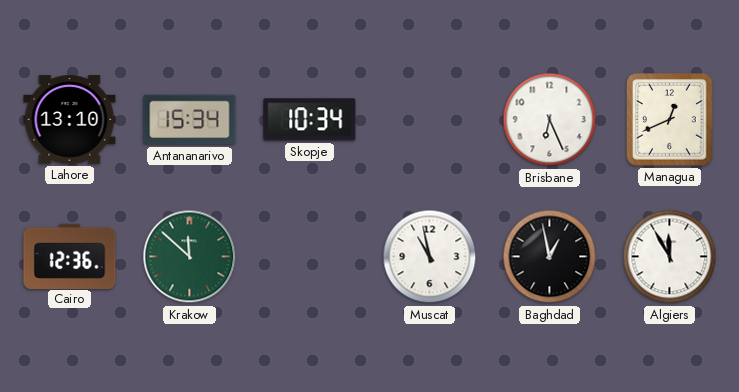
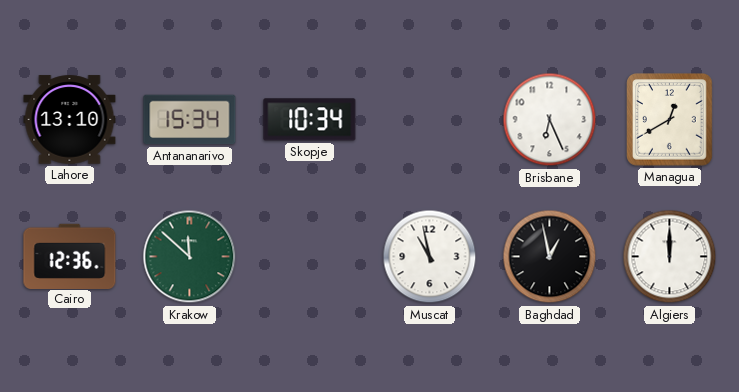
Managua: 12:41 -> 12:40
Algiers: 11:55 -> 12:00
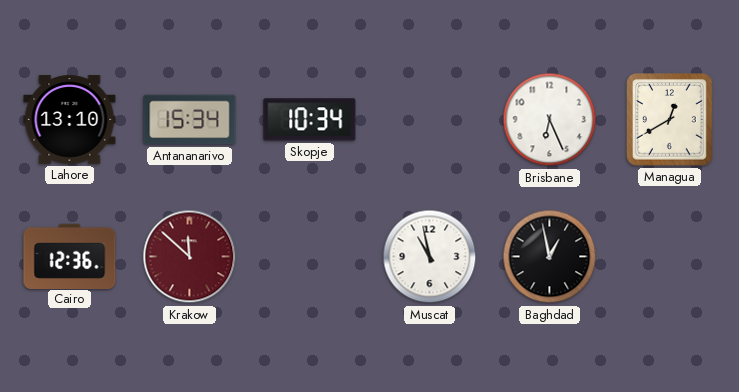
Krakow dial: green -> burgundy
Algiers: 12:00 -> none
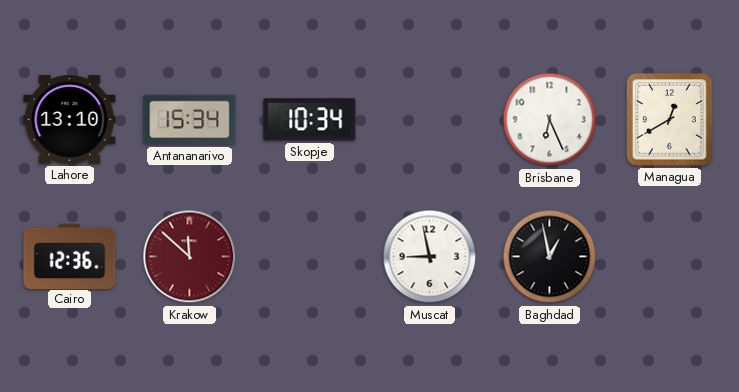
Muscat: 10:58 -> 8:58
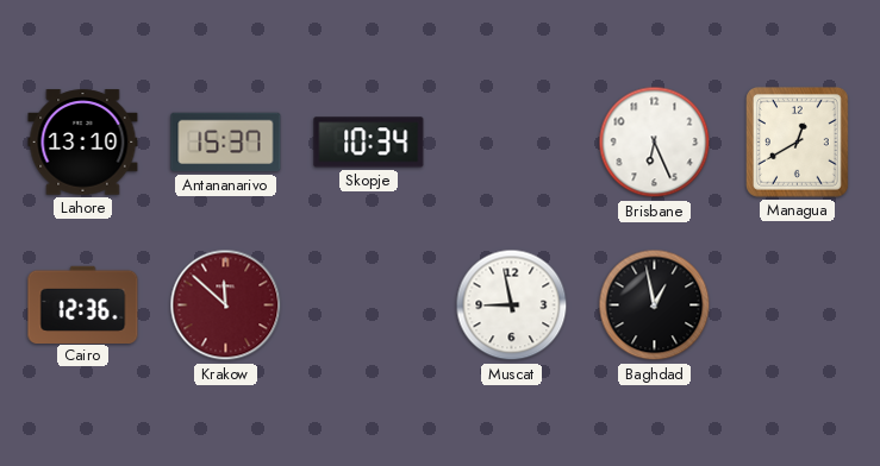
Antananarivo: 15:34 -> 15:37
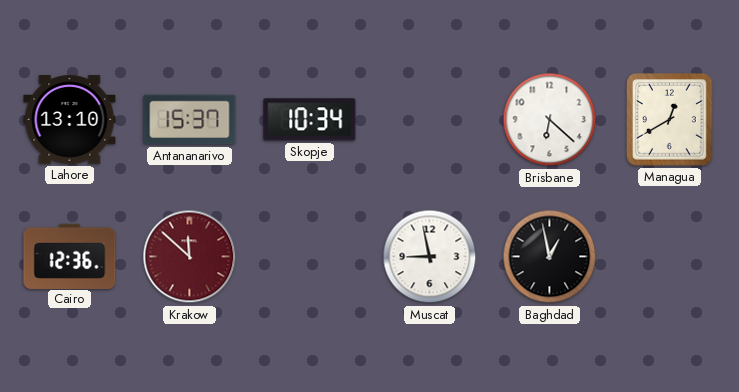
Brisbane: 6:26 -> 6:22
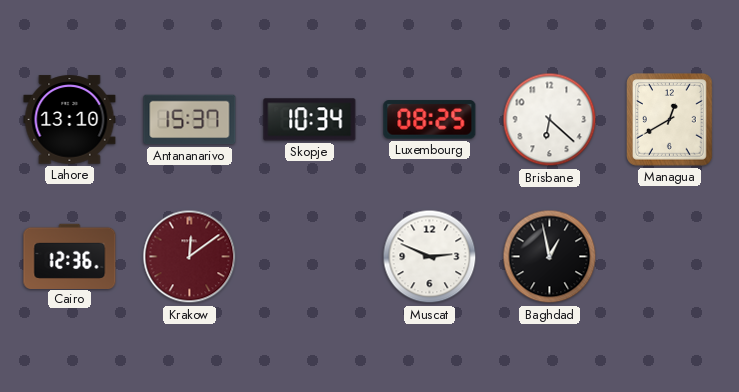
Luxembourg: none -> 08:25
Krakow: 11:52 -> 12:09
Muscat: 8:58 -> 2:49
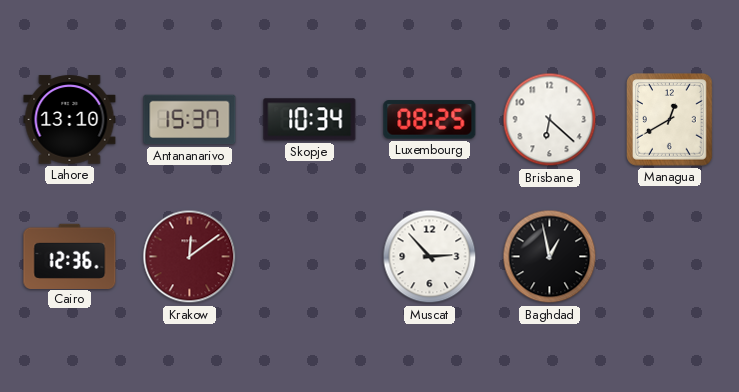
Muscat: 2:49 -> 2:53
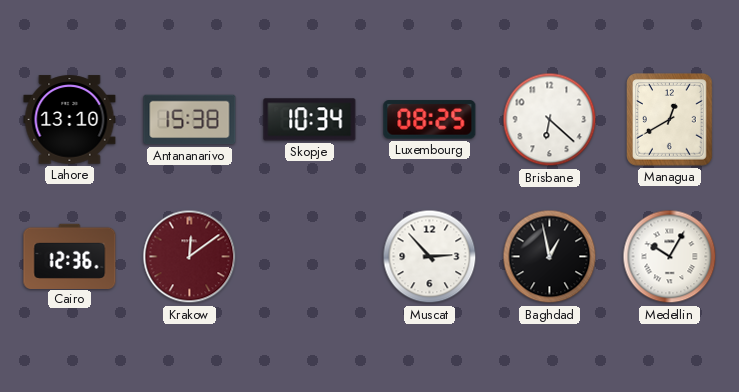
Antananarivo: 15:37 -> 15:38
Medellin: none -> 10:05
